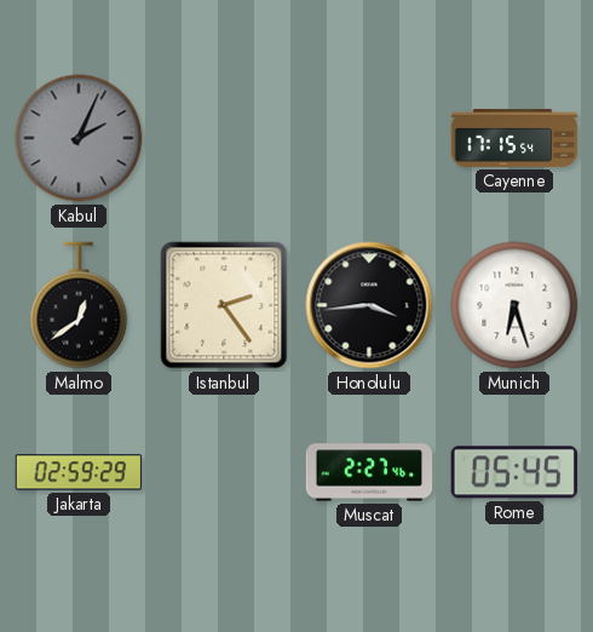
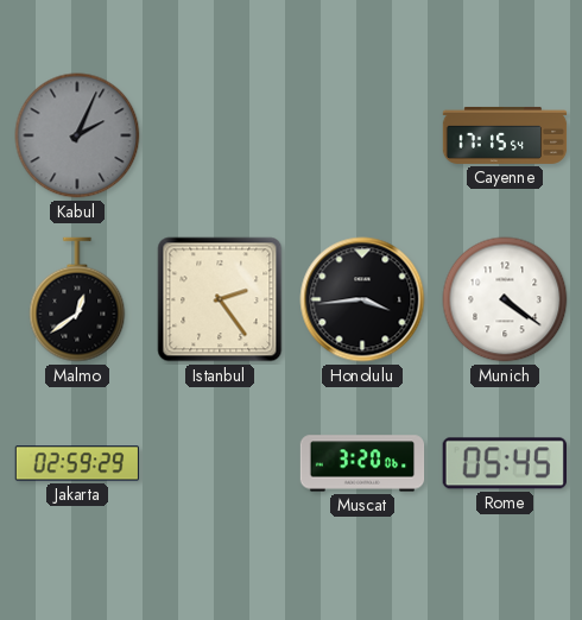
Munich: 6:27 -> 4:21
Muscat: 2:27 -> 3:20
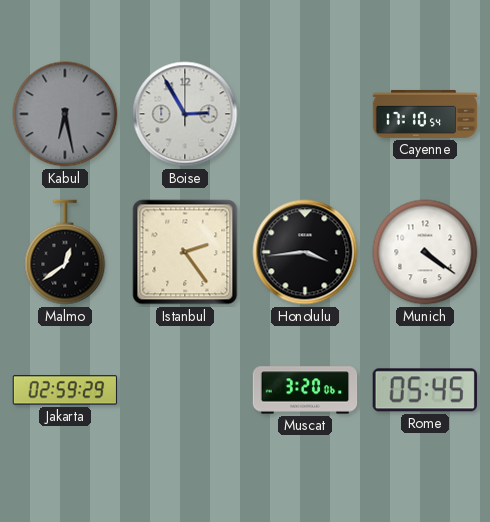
Kabul: 2:04 -> 6:28
Boise: none -> 2:55
Cayenne: 17:15 -> 17:10
